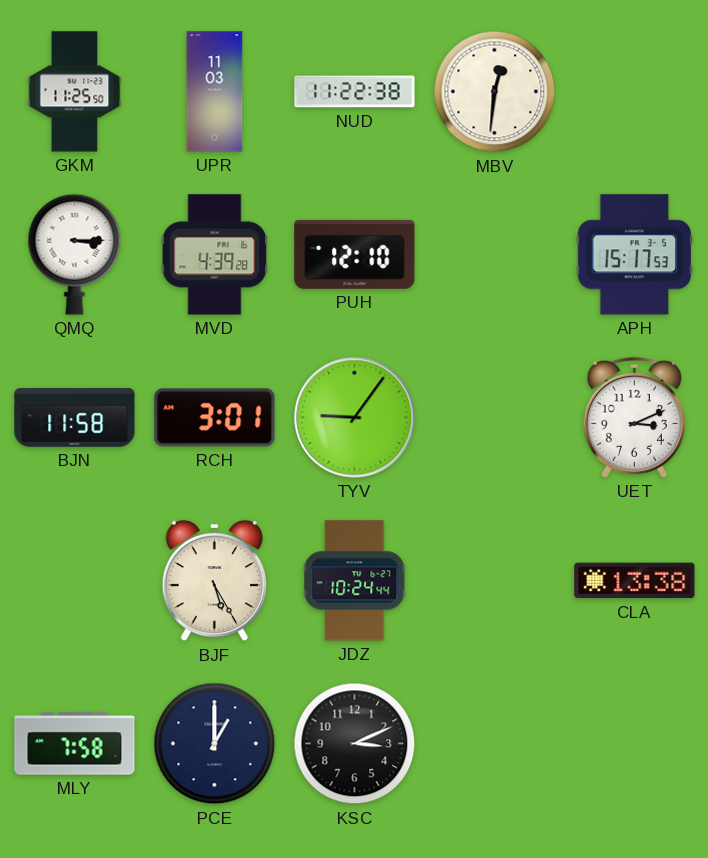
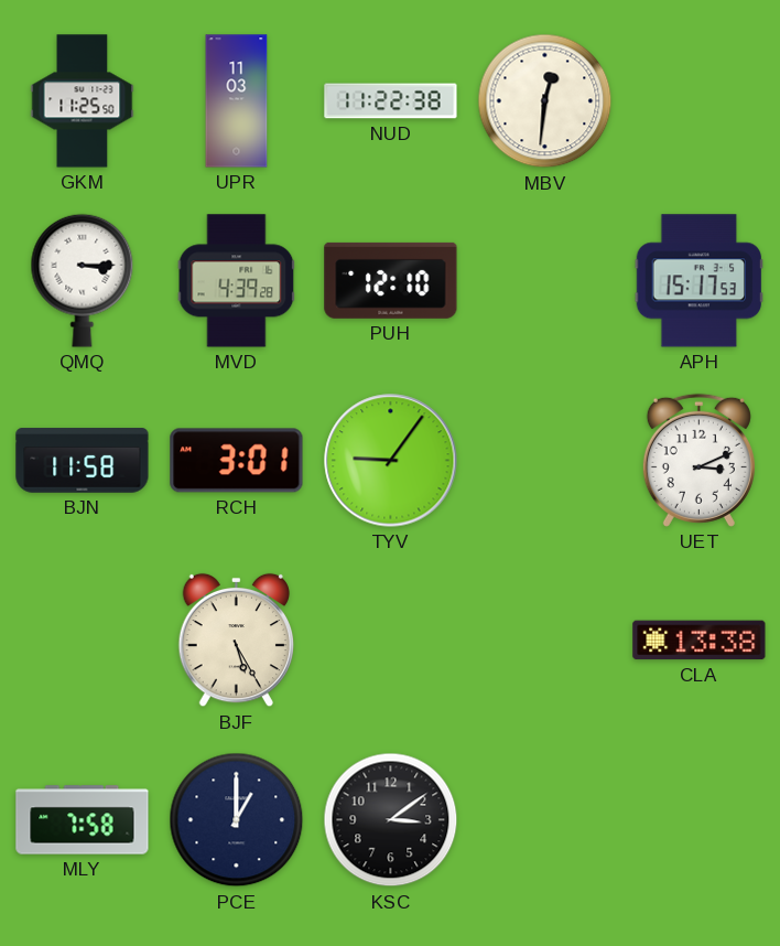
JDZ: 10:24 -> none
KSC: 3:11 -> 3:09
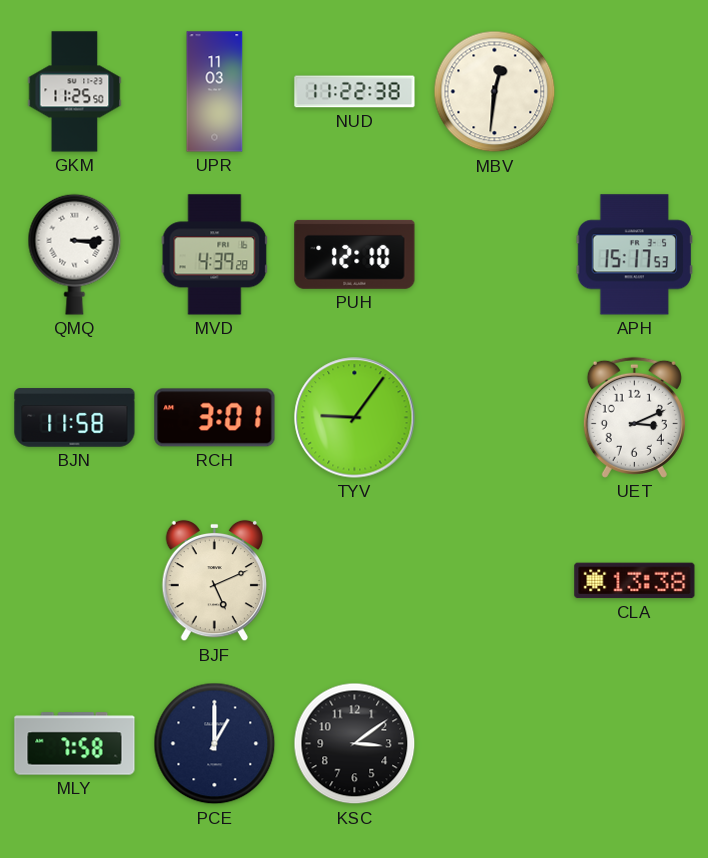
BJF: 5:25 -> 5:11
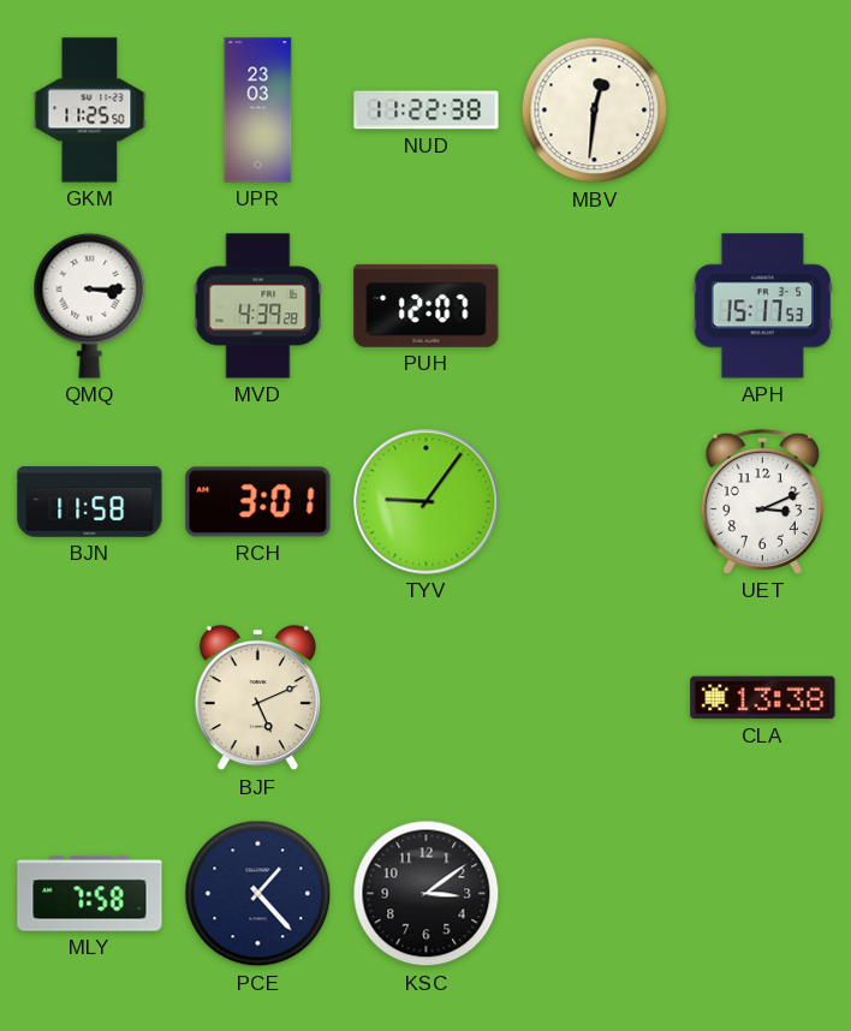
UPR: 11:03 -> 23:03
PUH: 12:10 -> 12:07
PCE: 1:00 -> 1:23
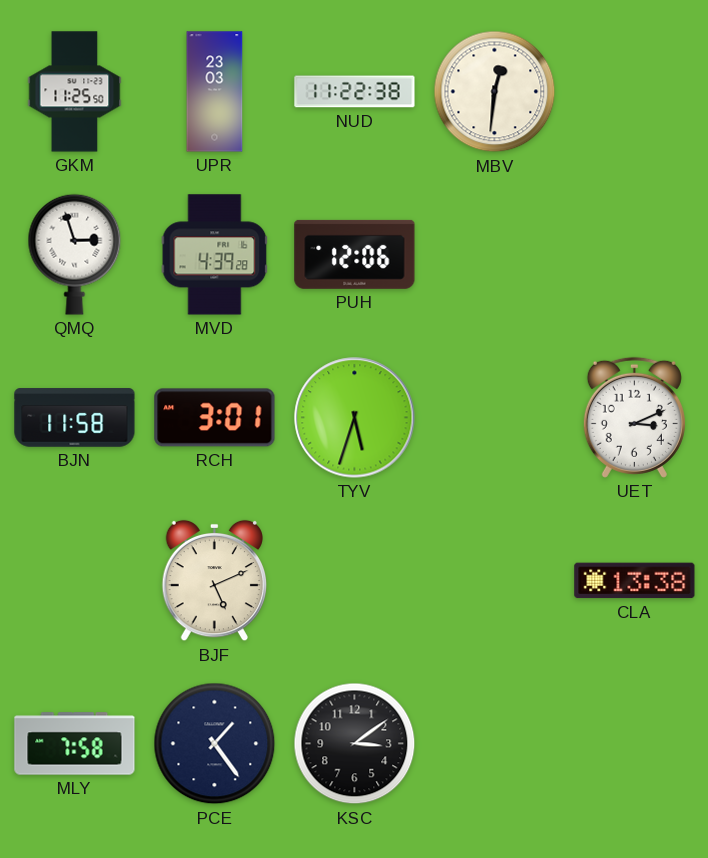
QMQ: 3:15 -> 2:57
PUH: 12:07 -> 12:06
APH: 15:17 -> none
TYV: 9:06 -> 5:33
PCE: 1:23 -> 1:24
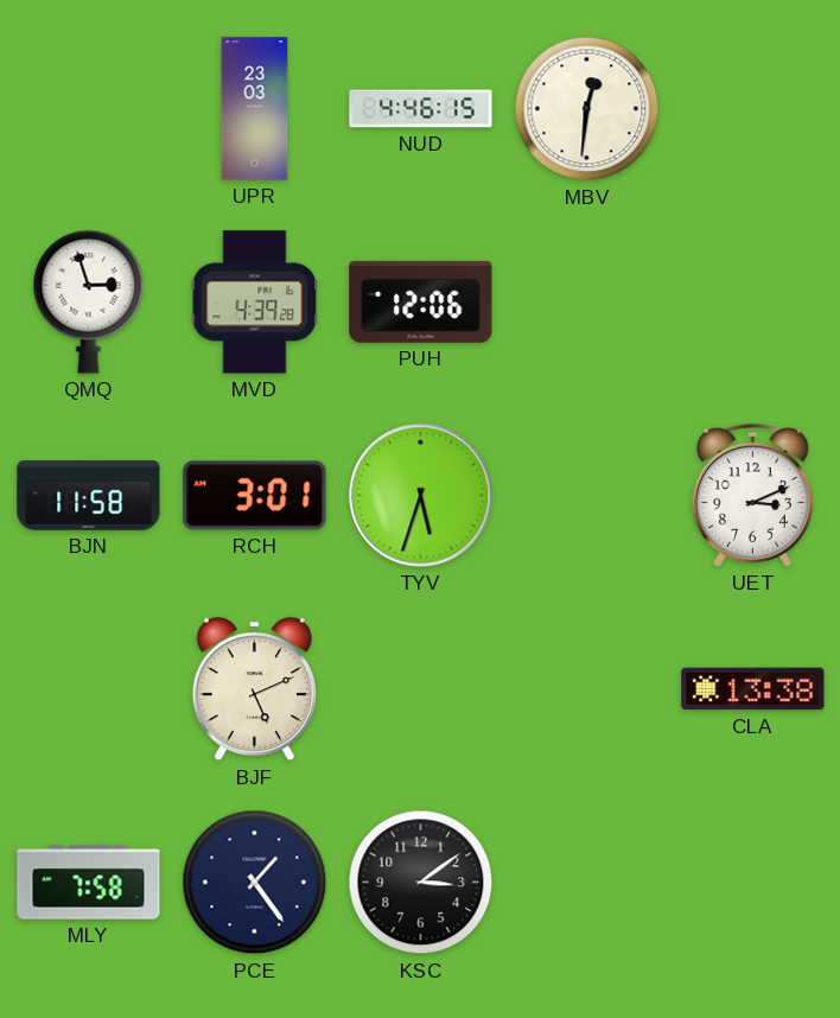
GKM: 11:25 -> none
NUD: 11:22 -> 4:46
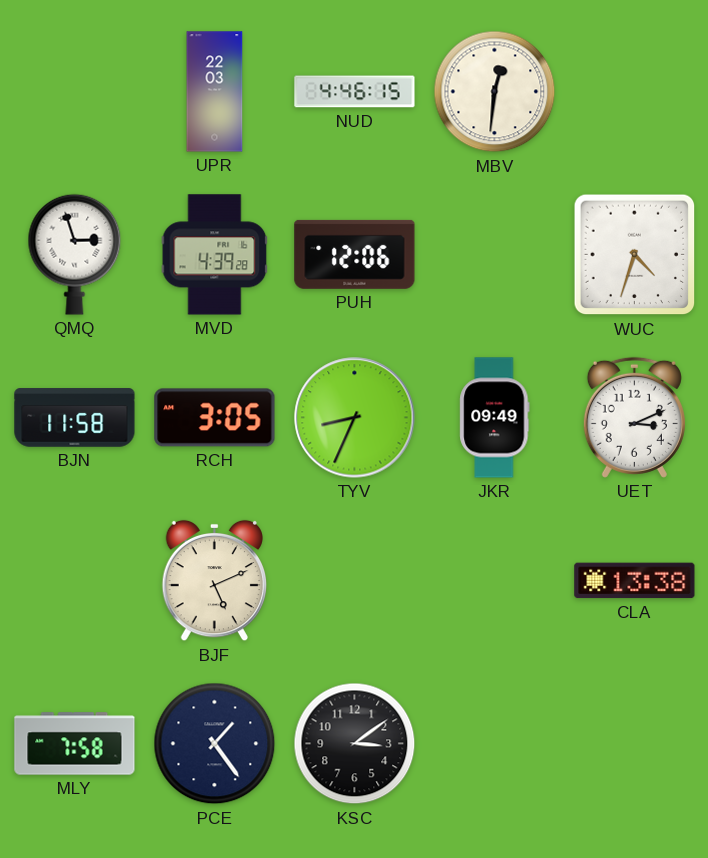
UPR: 23:03 -> 22:03
WUC: none -> 4:33
RCH: 3:01 -> 3:05
TYV: 5:33 -> 8:34
JKR: none -> 09:49
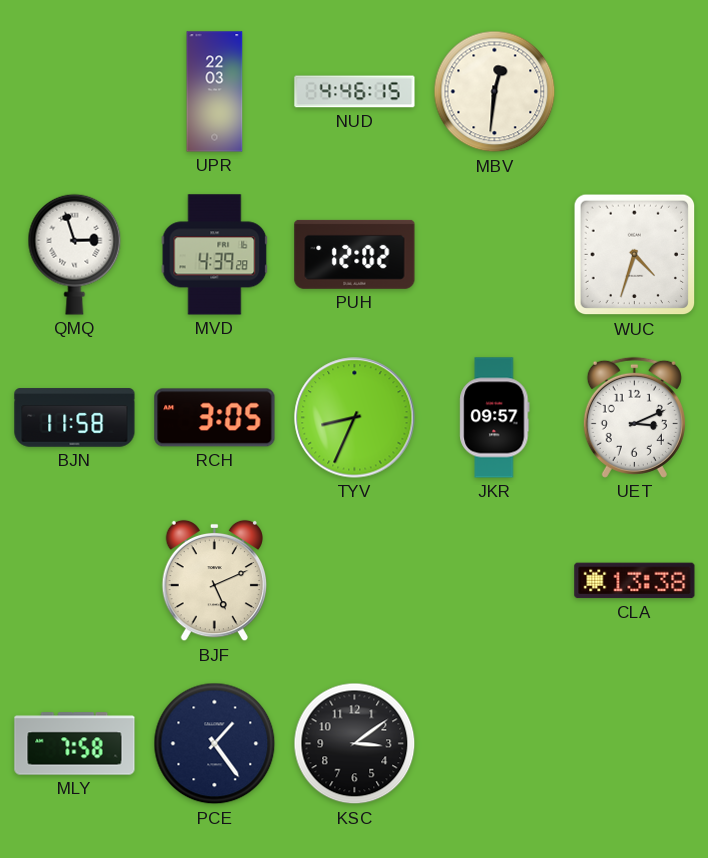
PUH: 12:06 -> 12:02
JKR: 09:49 -> 09:57
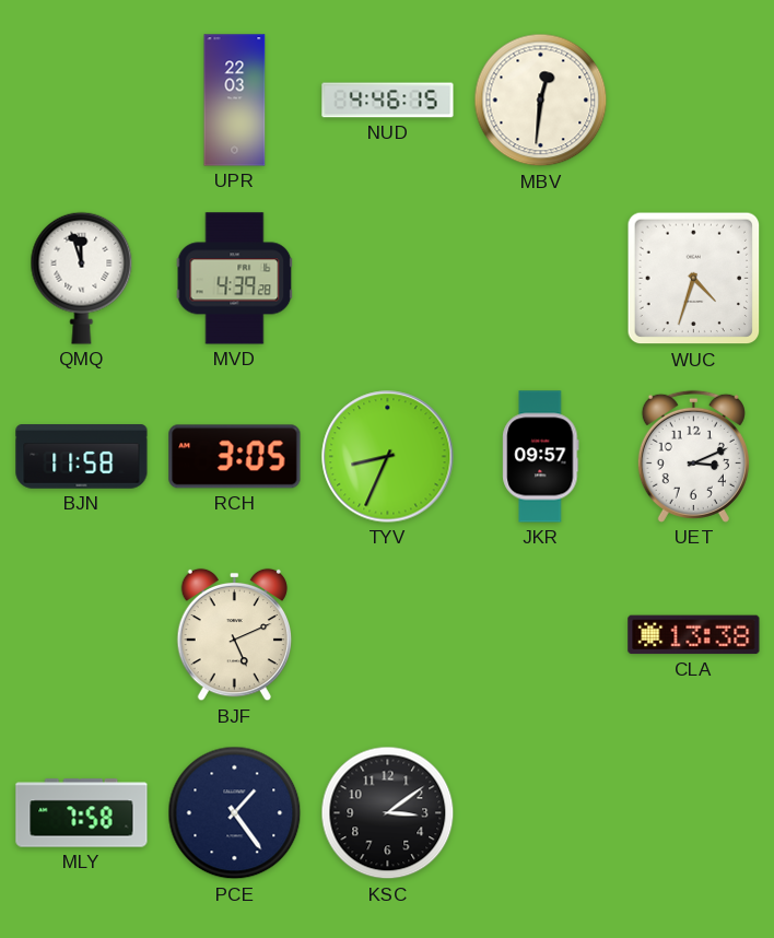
QMQ: 2:57 -> 11:57
PUH: 12:02 -> none
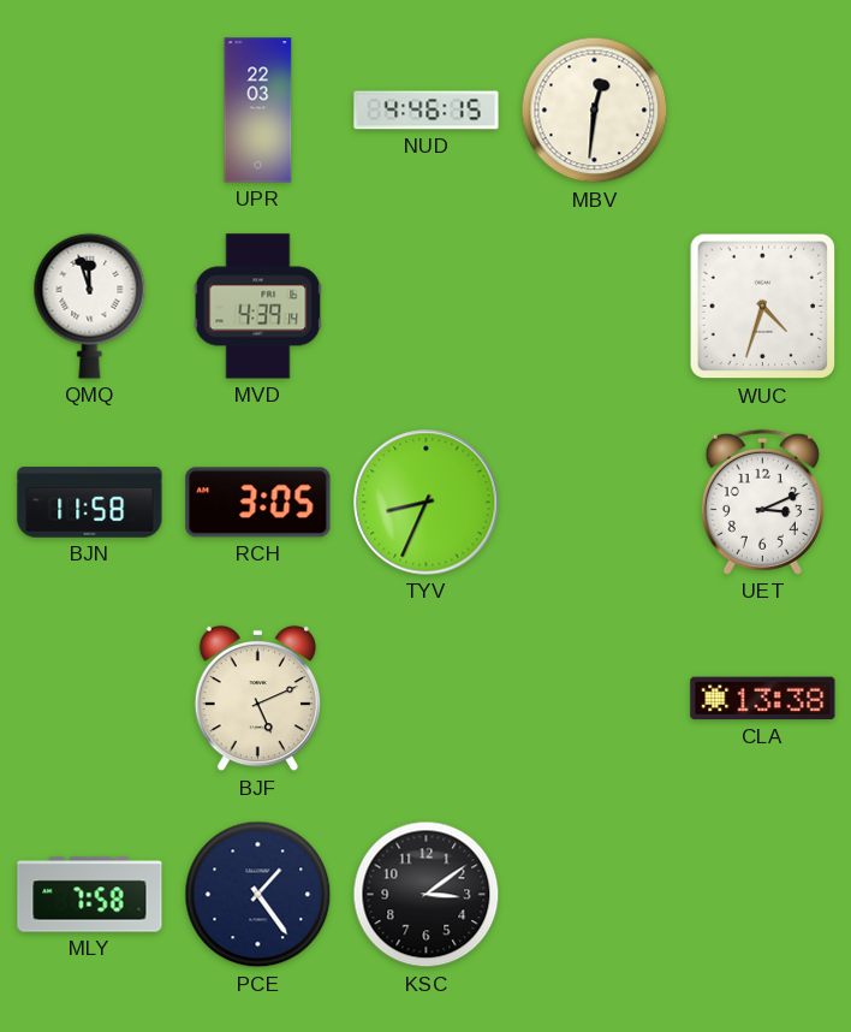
MVD: 4:39:28 -> 4:39:14
JKR: 09:57 -> none
